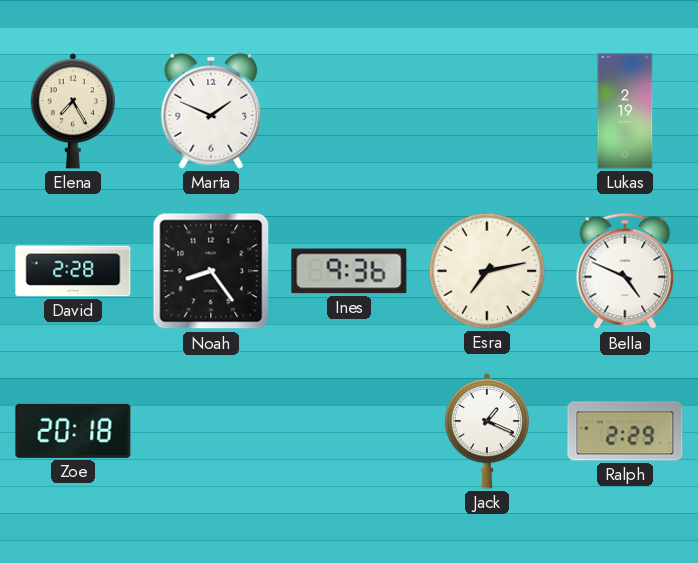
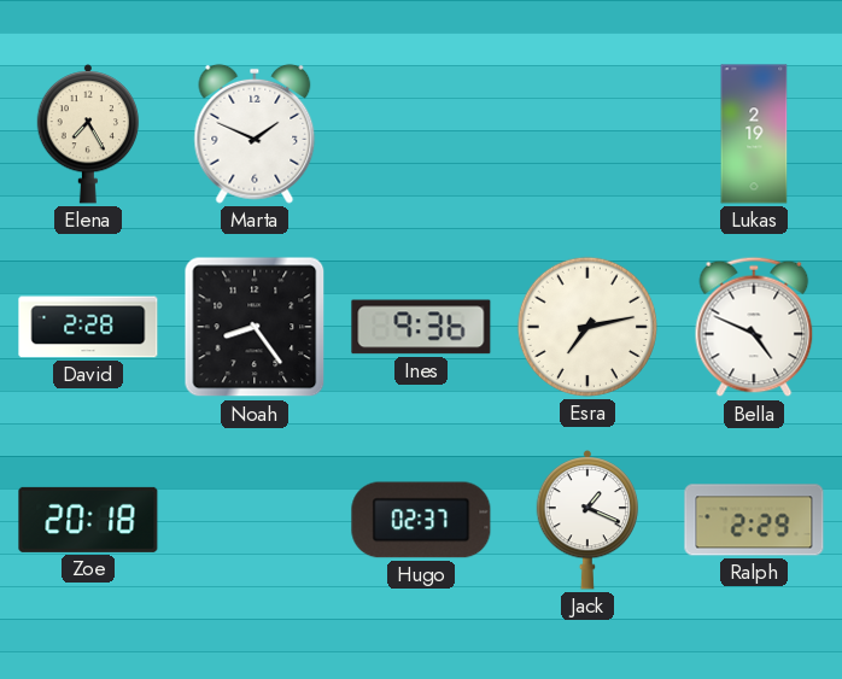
Hugo: none -> 02:37
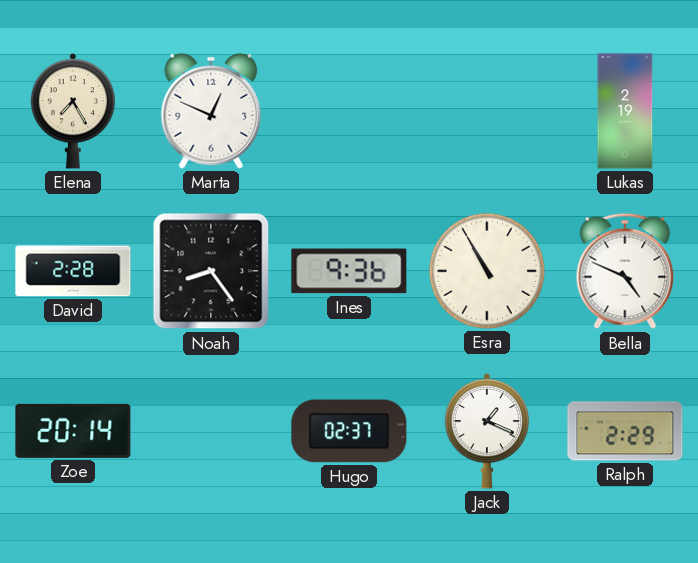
Marta: 1:49 -> 12:49
Esra: 7:13 -> 10:55
Zoe: 20:18 -> 20:14
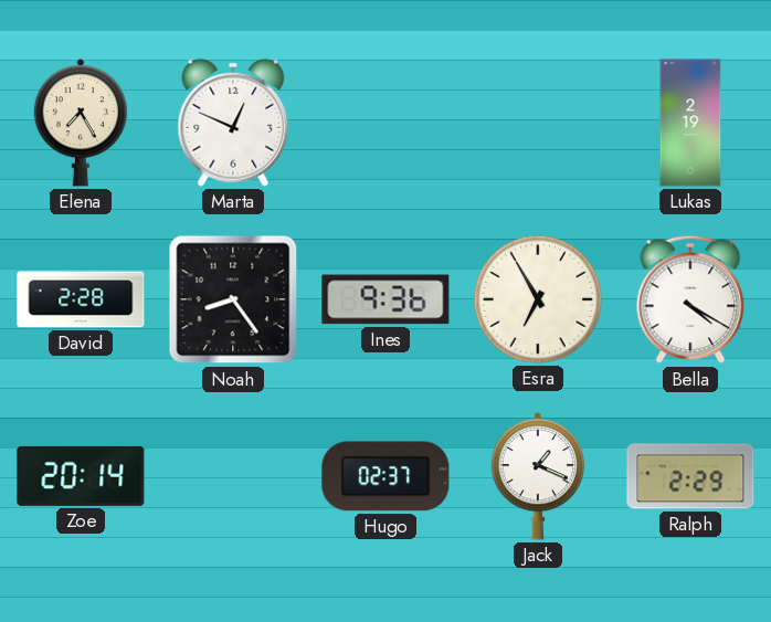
Esra: 10:55 -> 6:55
Bella: 4:49 -> 4:20
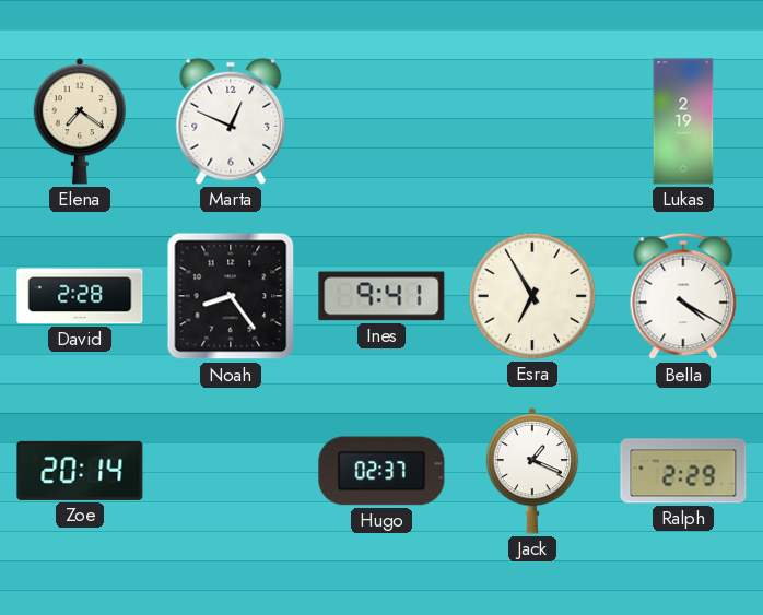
Elena: 7:25 -> 7:21
Ines: 9:36 -> 9:41
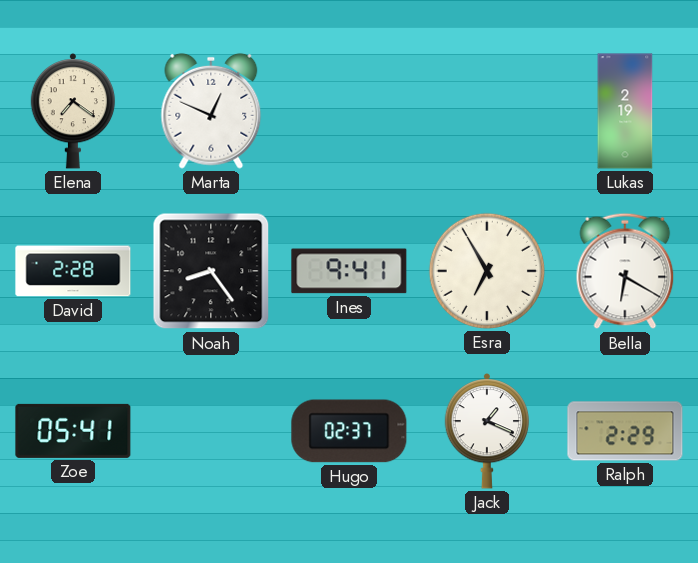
Bella: 4:20 -> 6:20
Zoe: 20:14 -> 05:41
